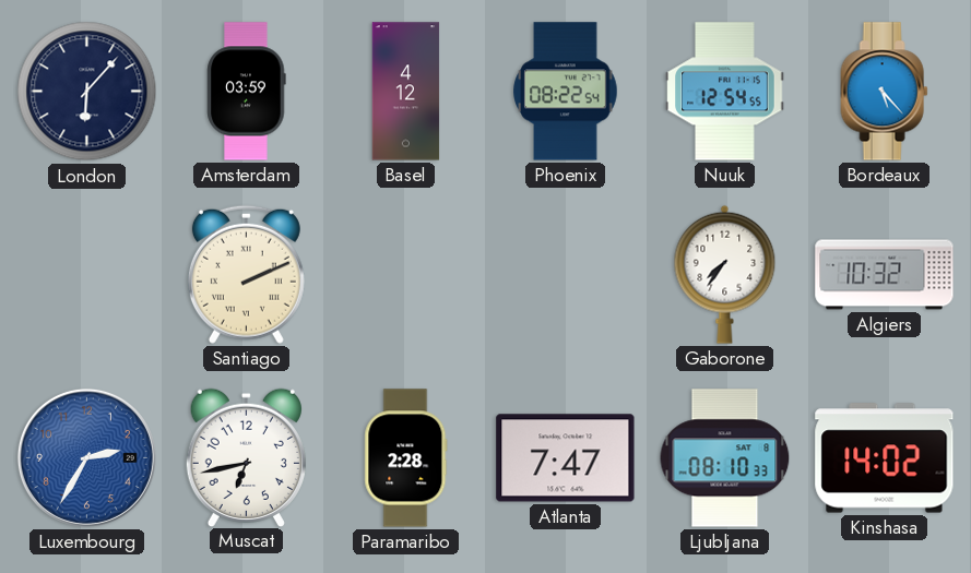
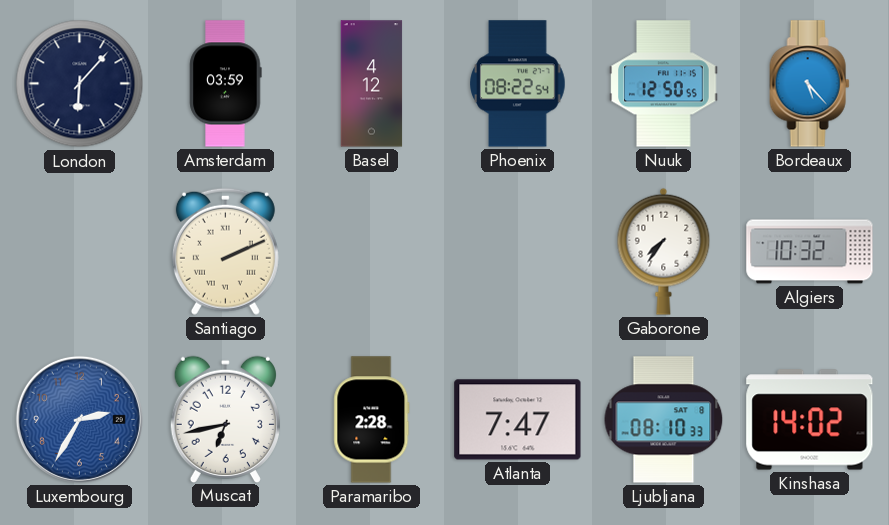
Nuuk: 12:54 -> 12:50
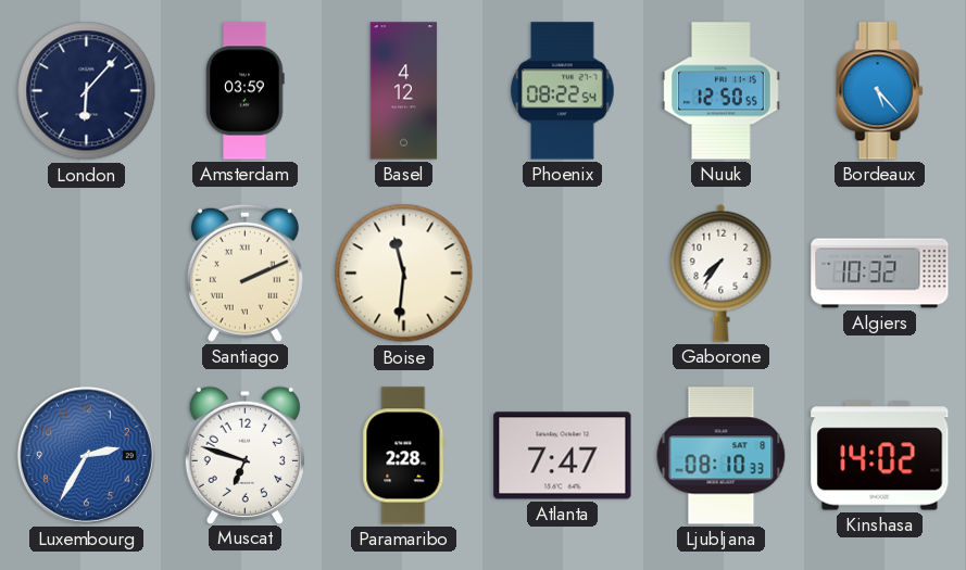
Boise: none -> 11:31
Muscat: 6:43 -> 6:48
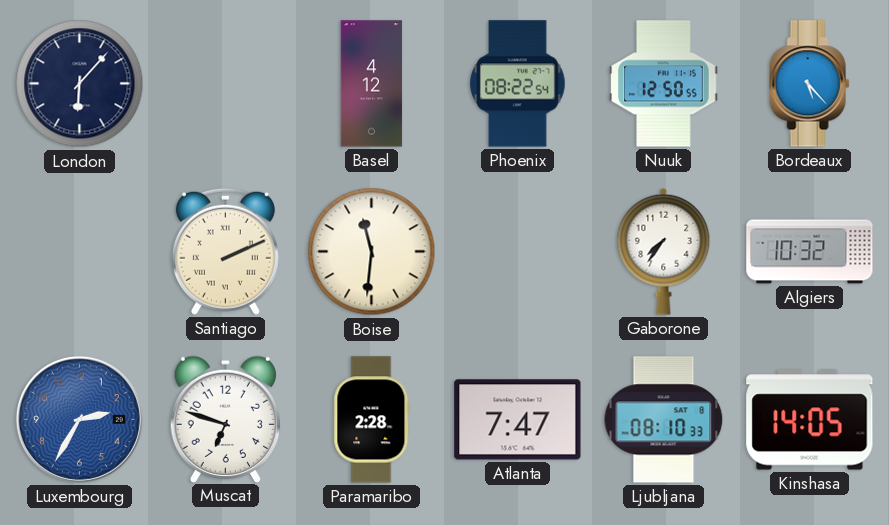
Amsterdam: 03:59 -> none
Kinshasa: 14:02 -> 14:05
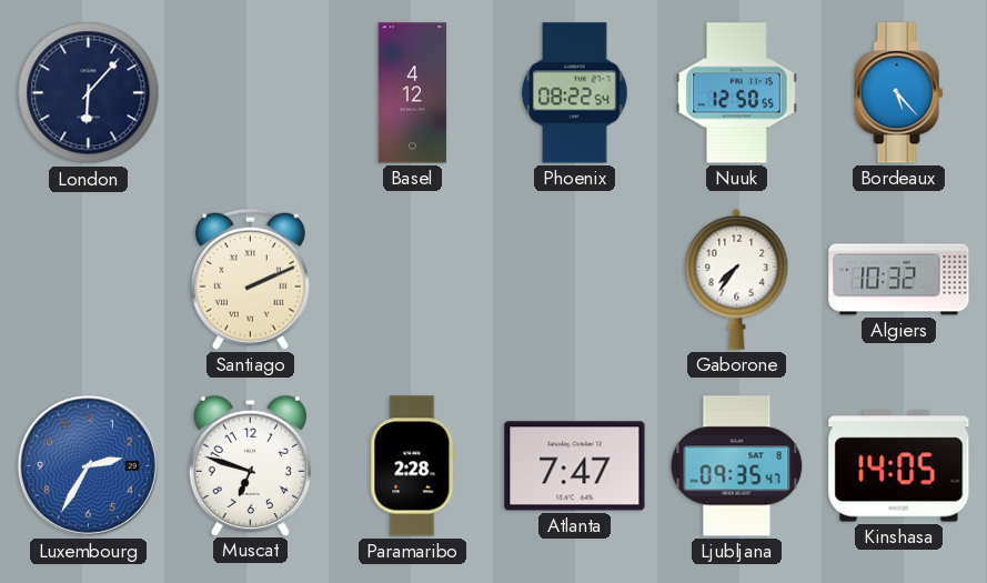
Boise: 11:31 -> none
Ljubljana: 08:10 -> 09:35
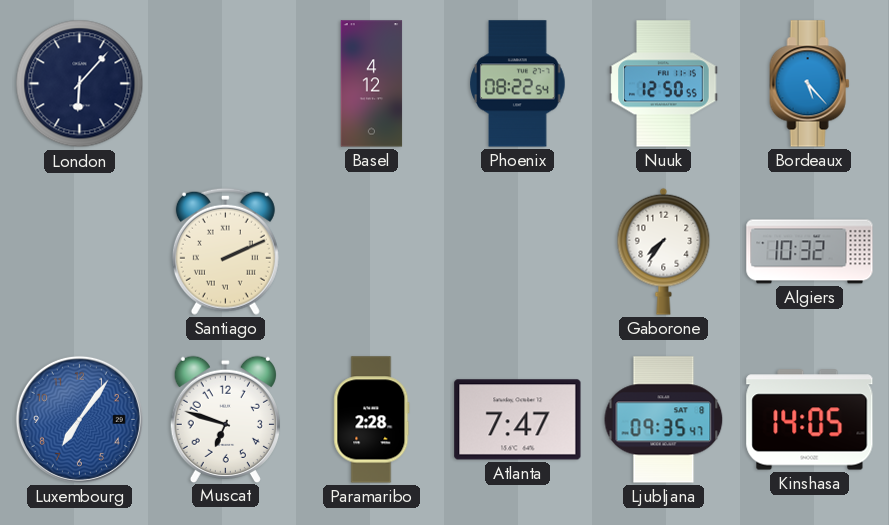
Luxembourg: 2:35 -> 7:06
